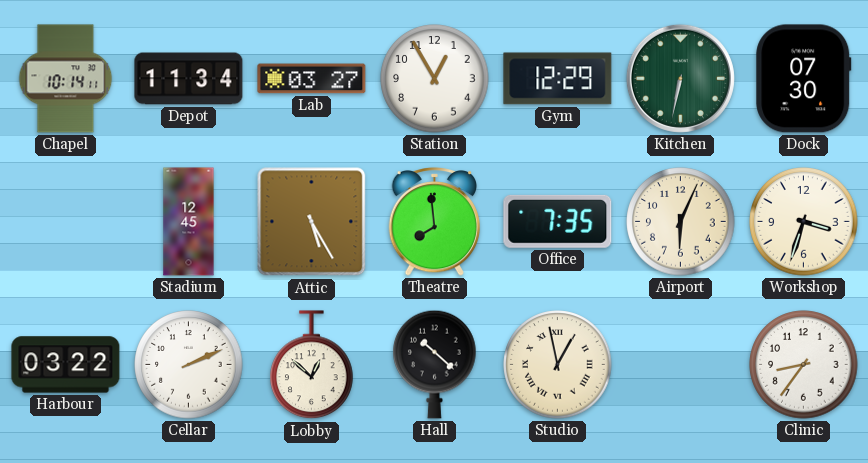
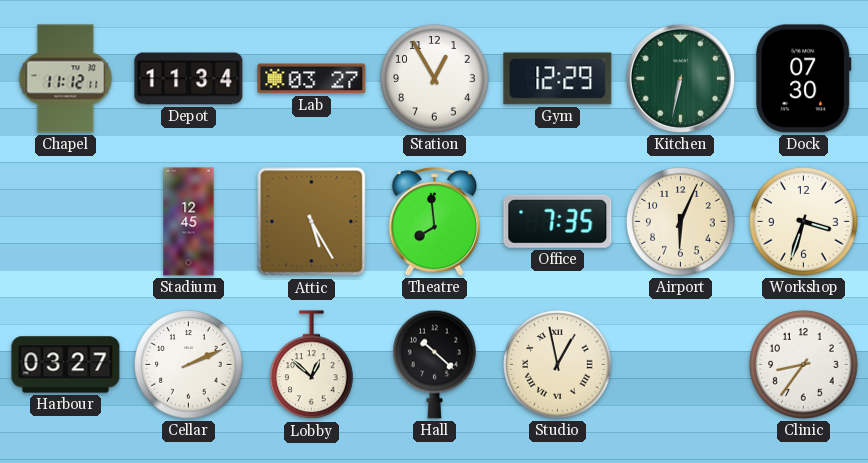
Chapel: 10:14 -> 11:12
Harbour: 03:22 -> 03:27
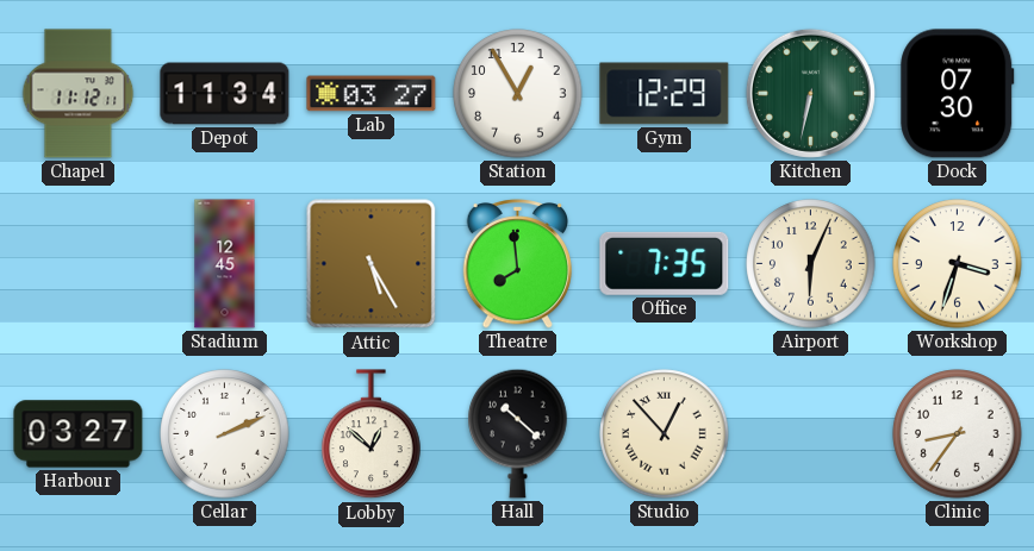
Studio: 12:58 -> 12:53
